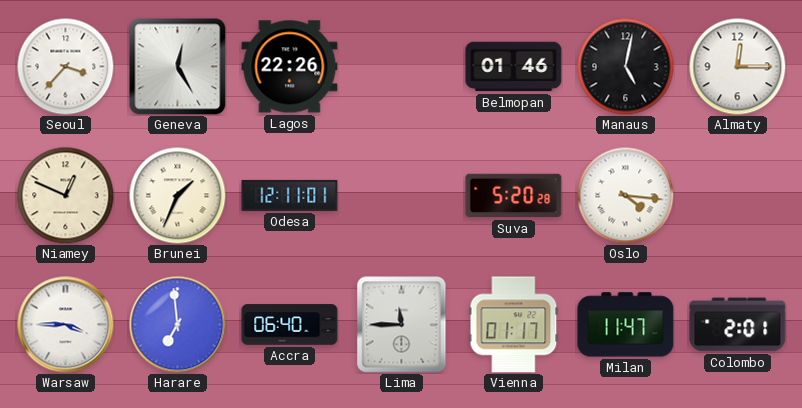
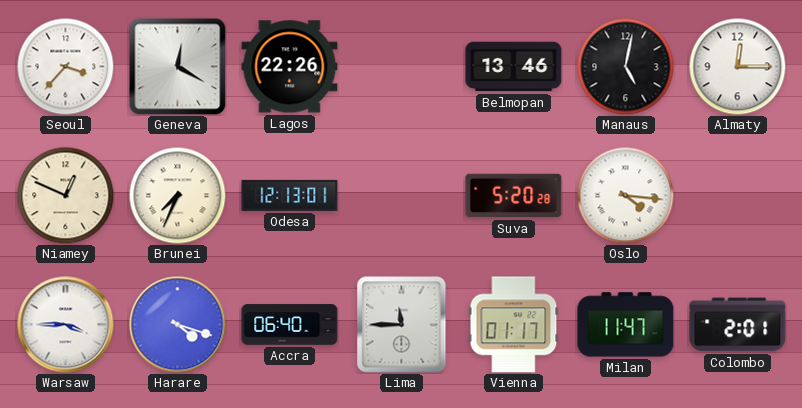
Geneva: 12:25 -> 12:20
Belmopan: 01:46 -> 13:46
Brunei: 1:34 -> 7:34
Odesa: 12:11 -> 12:13
Harare: 6:59 -> 4:18
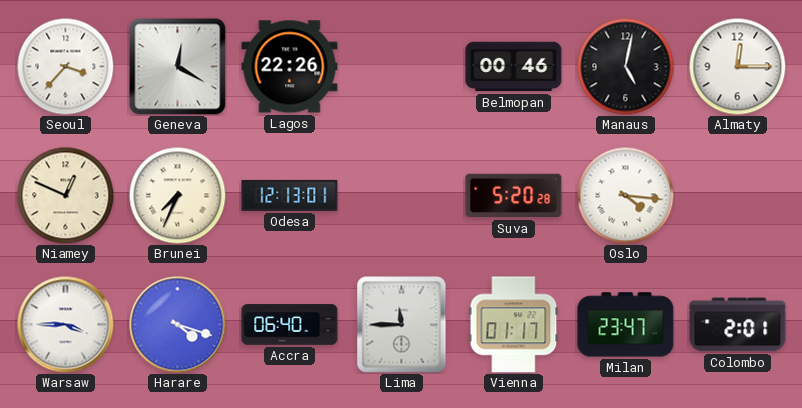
Belmopan: 13:46 -> 00:46
Milan: 11:47 -> 23:47
